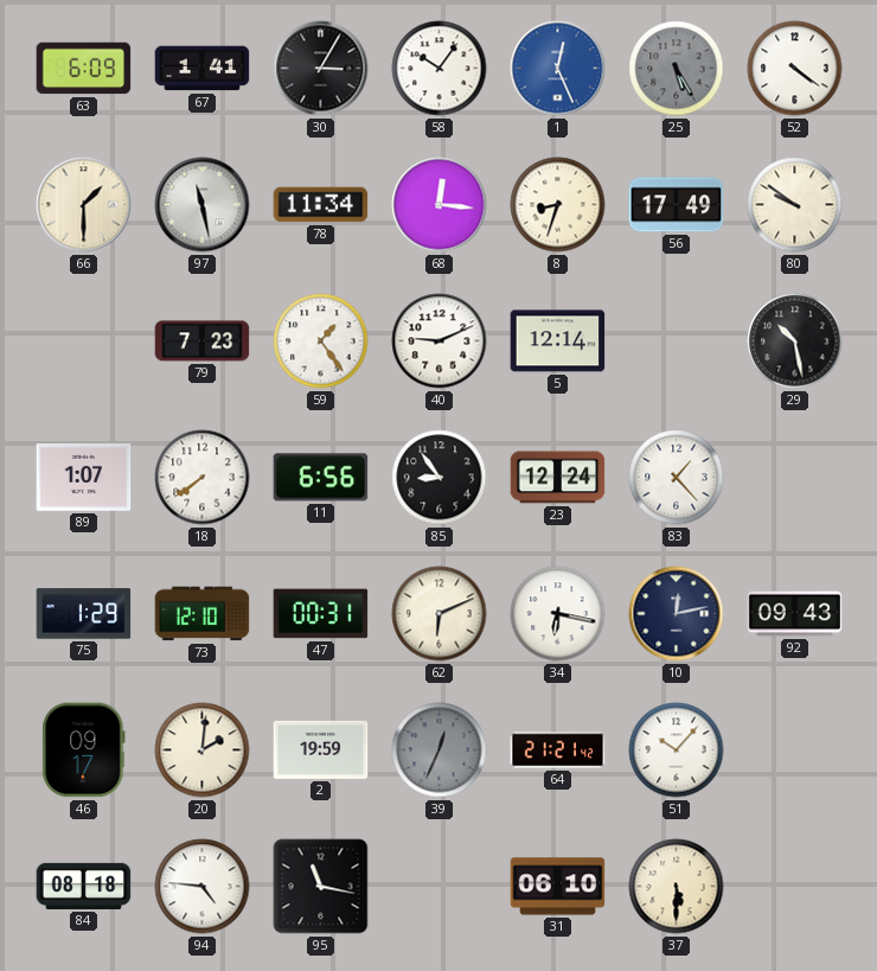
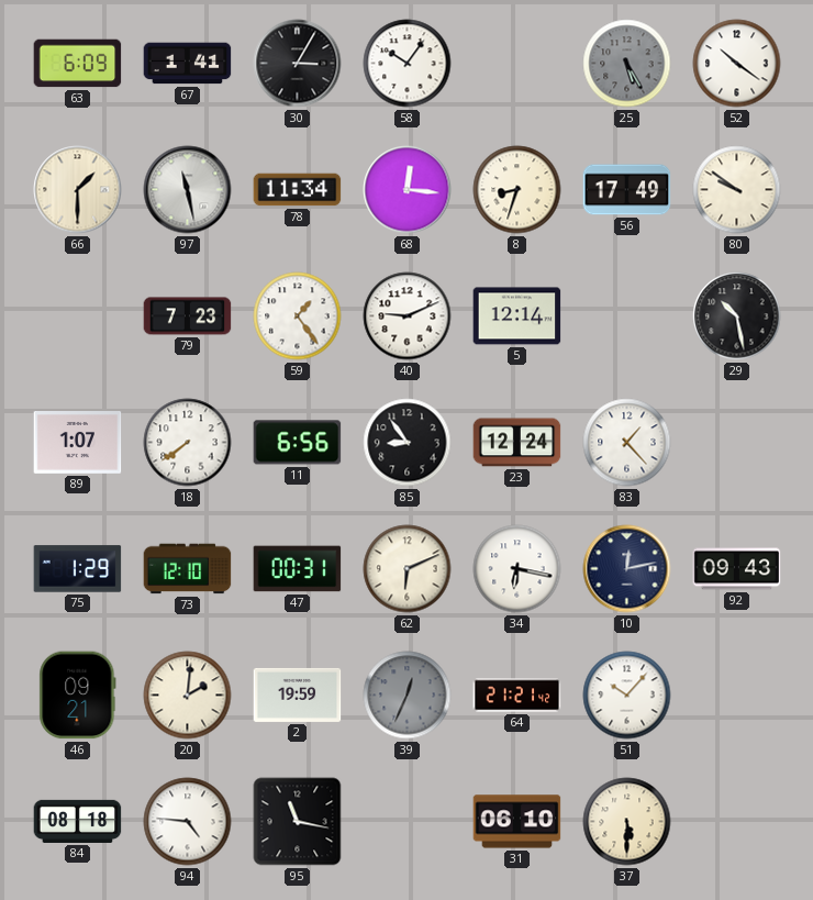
1: 12:26 -> none
52: 4:21 -> 10:21
46: 09:17 -> 09:21
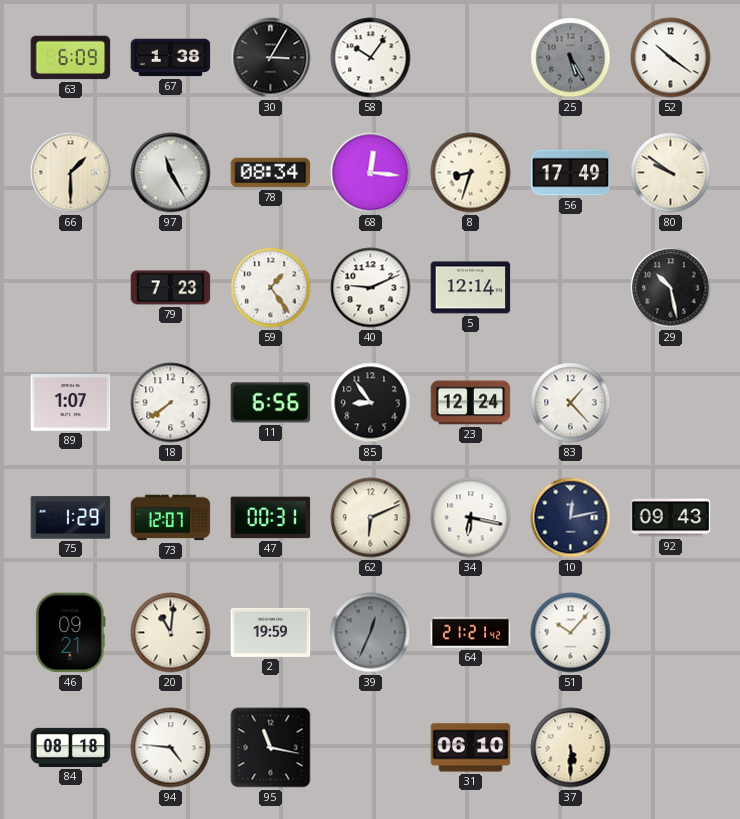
67: 1:41 -> 1:38
97: 11:28 -> 11:25
78: 11:34 -> 08:34
73: 12:10 -> 12:07
20: 2:01 -> 11:01
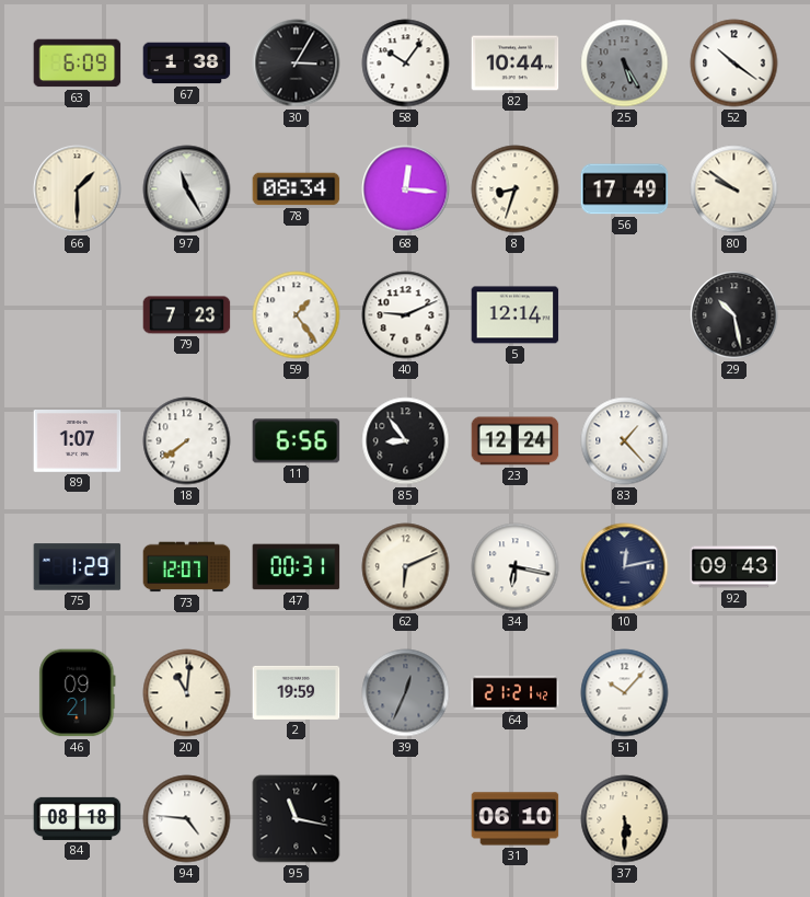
82: none -> 10:44
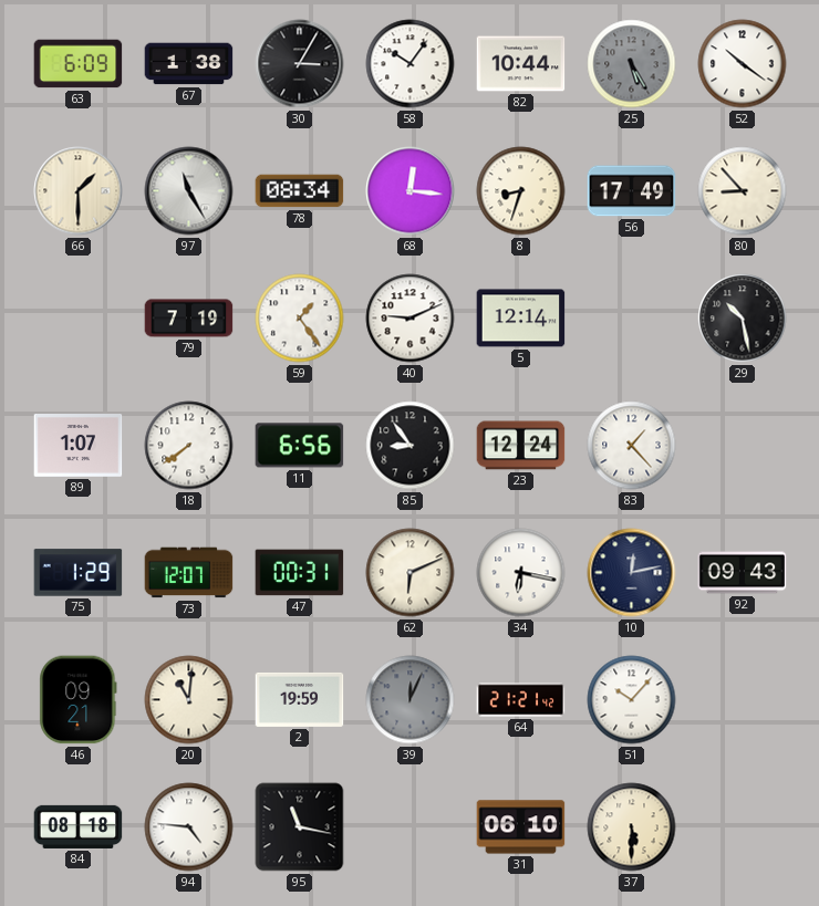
80: 9:51 -> 8:53
79: 7:23 -> 7:19
39: 12:34 -> 12:04
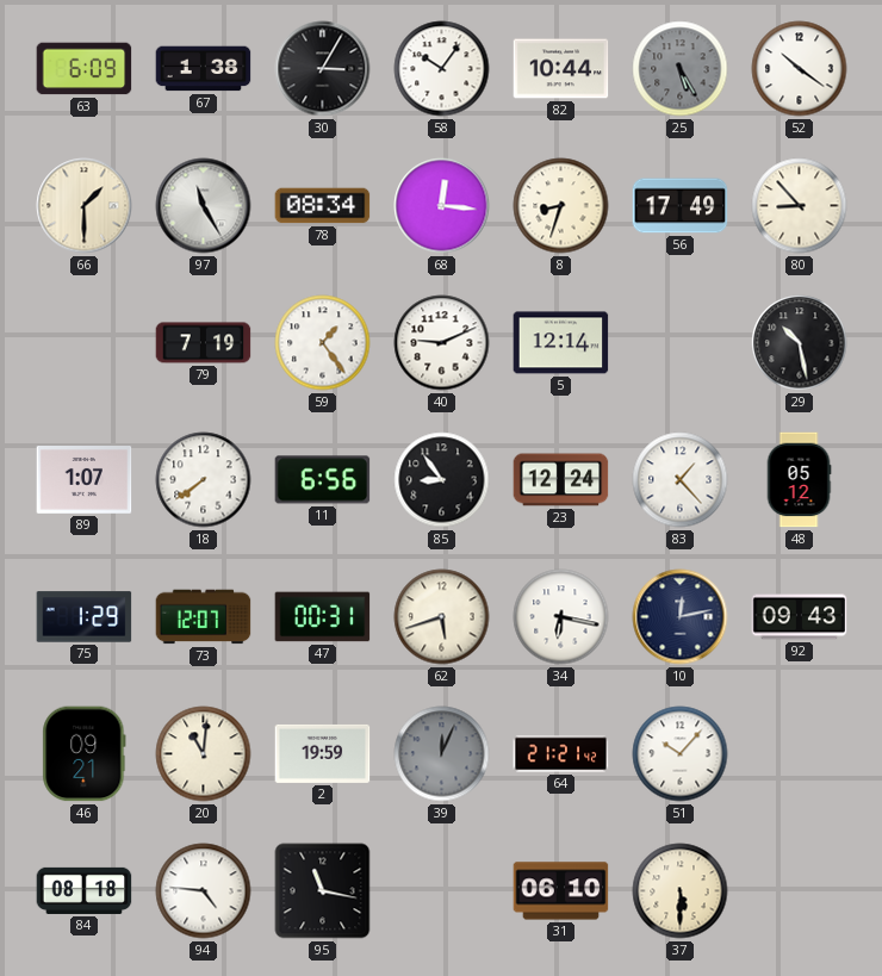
48: none -> 05:12
62: 6:11 -> 5:42
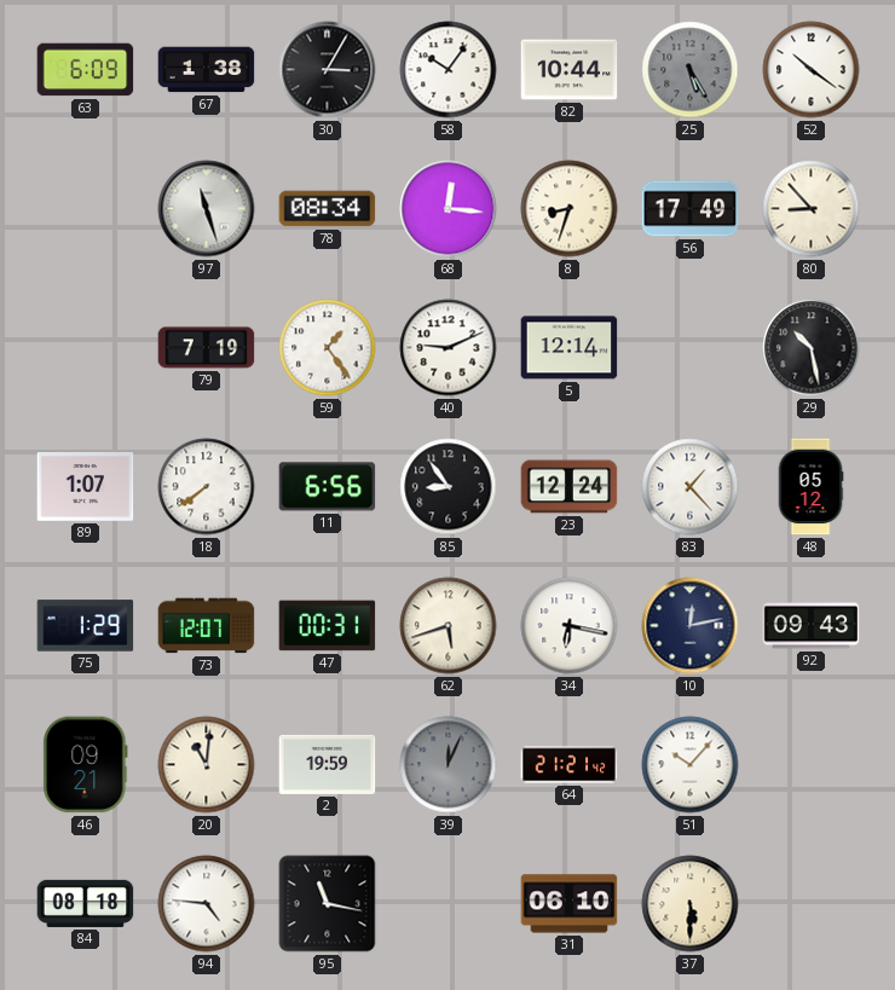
66: 1:30 -> none
97: 11:25 -> 11:27
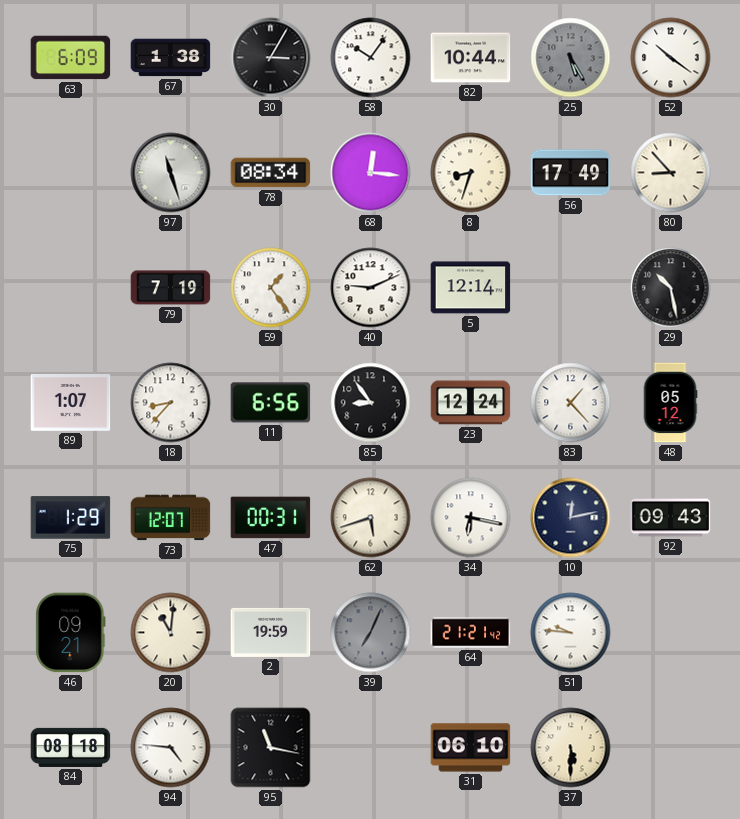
18: 7:39 -> 8:37
39: 12:04 -> 7:04
51: 10:07 -> 9:46
